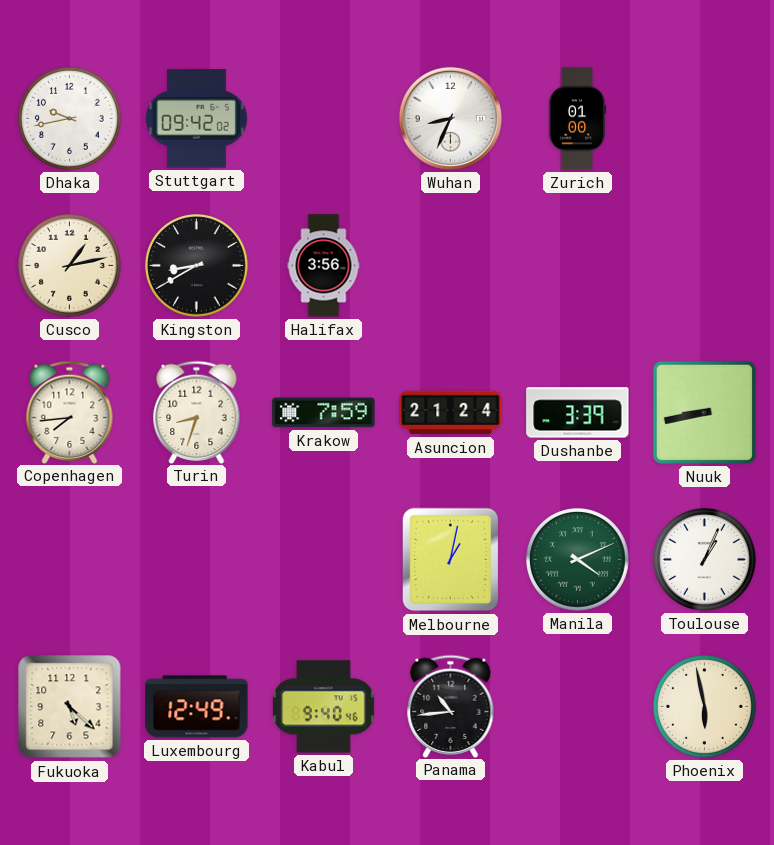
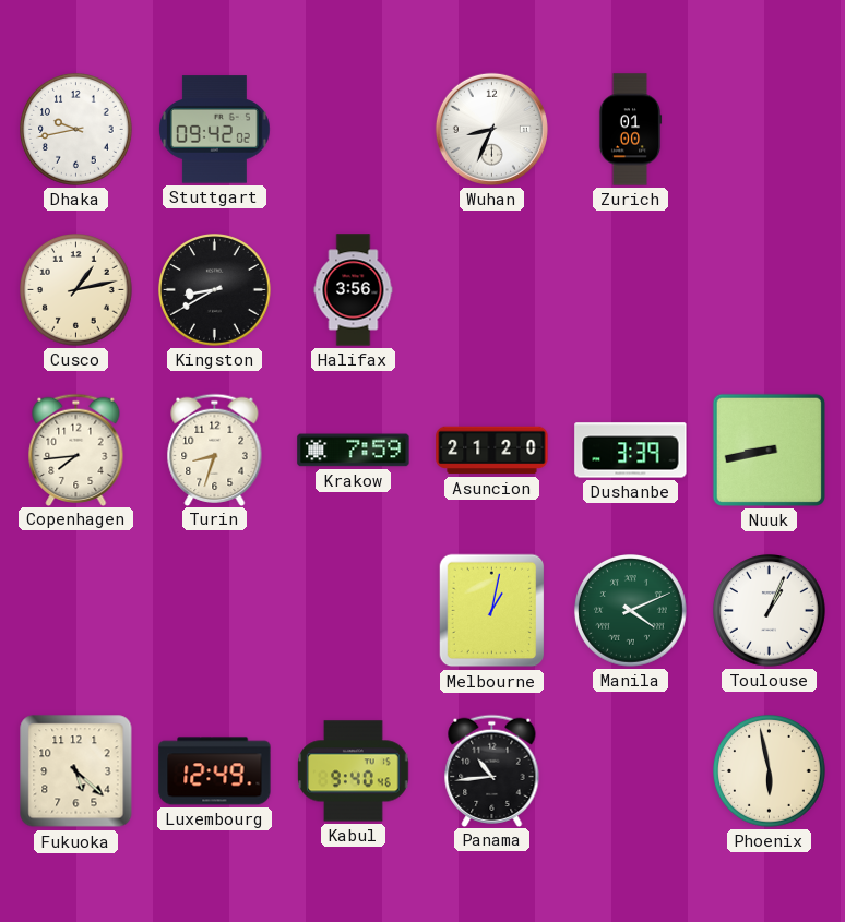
Asuncion: 21:24 -> 21:20
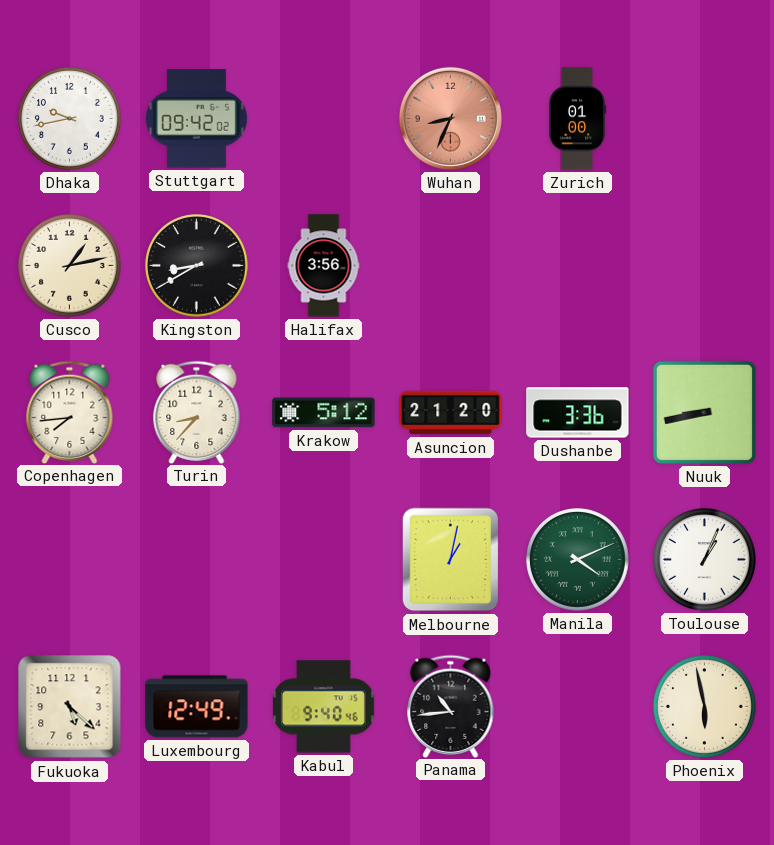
Wuhan dial: white -> salmon
Turin: 8:33 -> 8:37
Krakow: 7:59 -> 5:12
Dushanbe: 3:39 -> 3:36
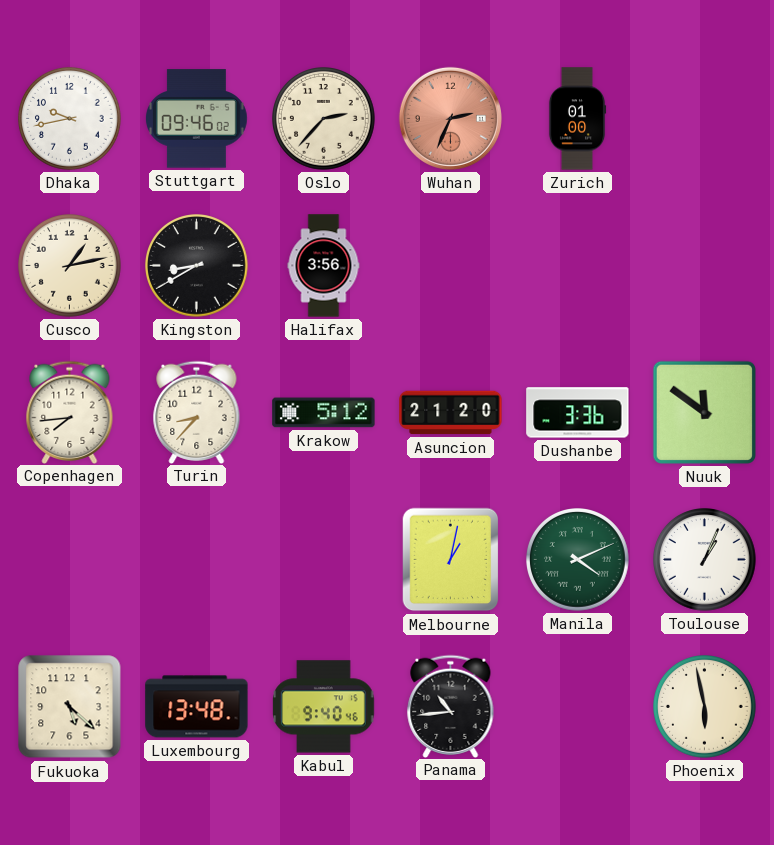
Stuttgart: 09:42 -> 09:46
Oslo: none -> 2:37
Wuhan: 8:34 -> 2:34
Nuuk: 8:43 -> 11:51
Luxembourg: 12:49 -> 13:48
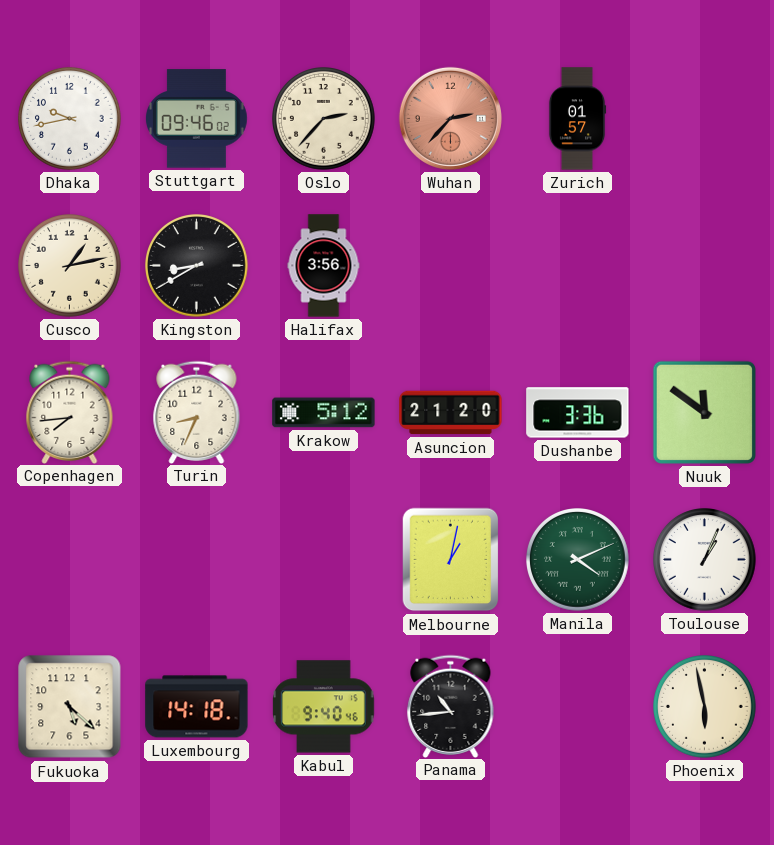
Wuhan: 2:34 -> 2:37
Zurich: 01:00 -> 01:57
Turin: 8:37 -> 8:34
Luxembourg: 13:48 -> 14:18
